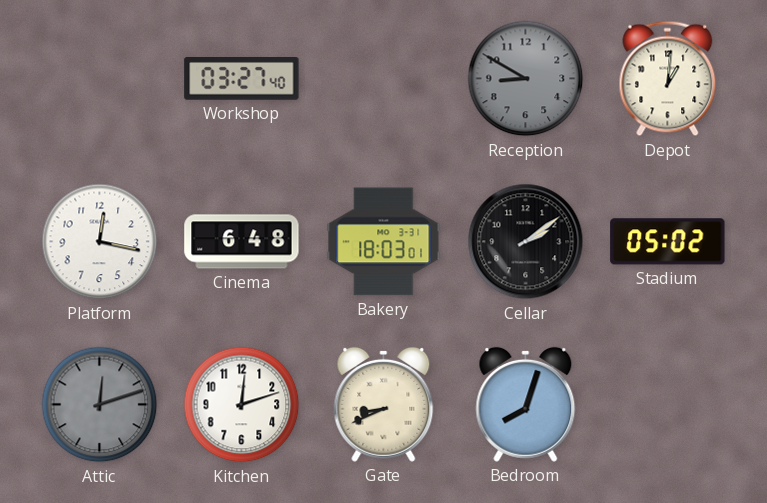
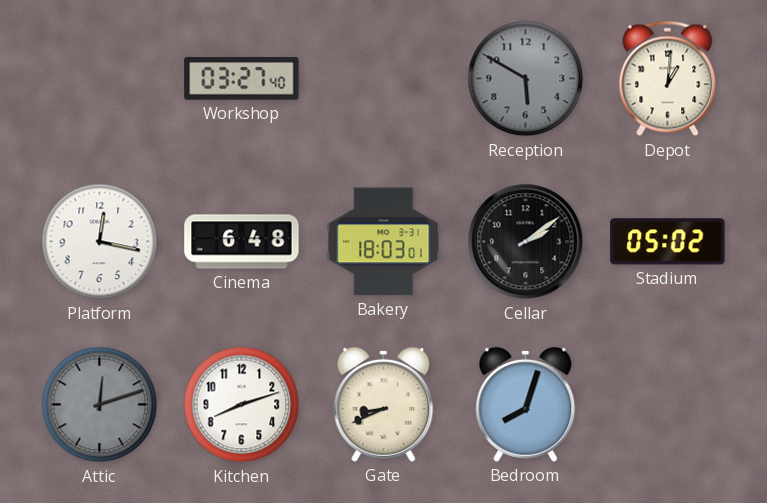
Reception: 8:50 -> 5:50
Kitchen: 12:12 -> 8:12
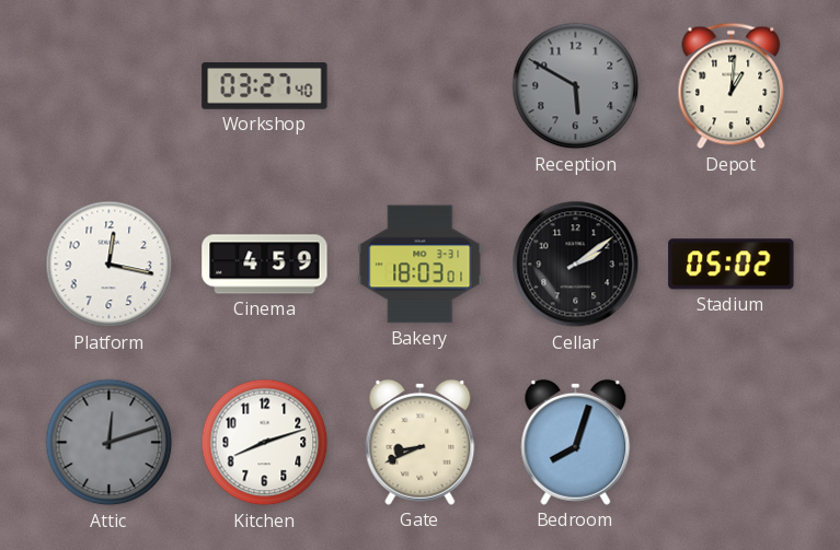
Cinema: 6:48 -> 4:59
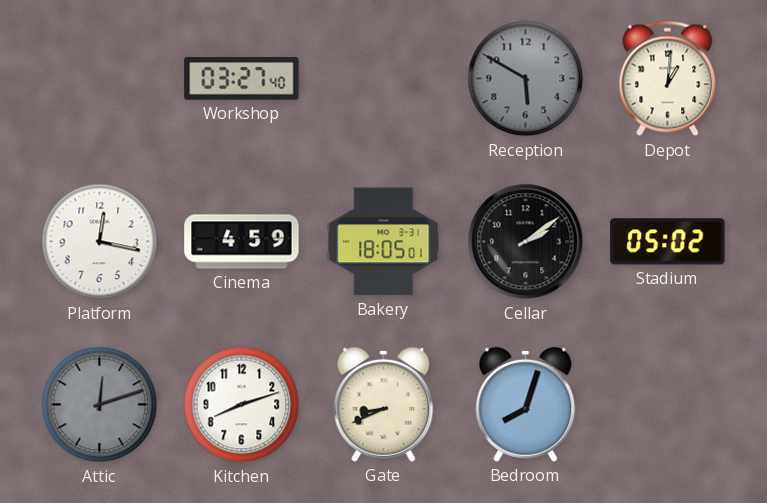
Bakery: 18:03 -> 18:05
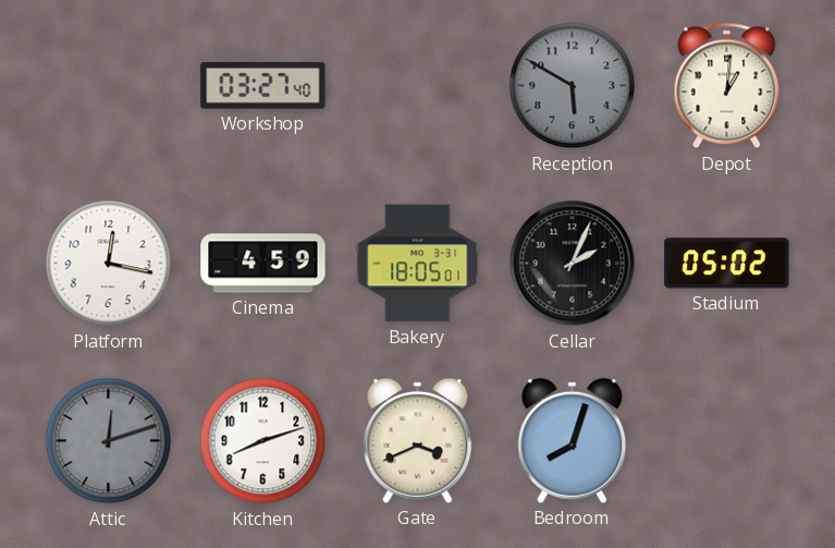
Cellar: 2:09 -> 2:04
Gate: 8:41 -> 3:41
